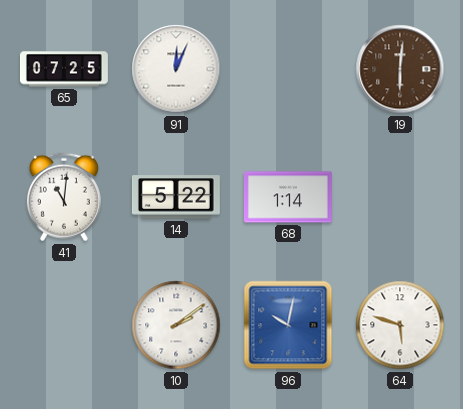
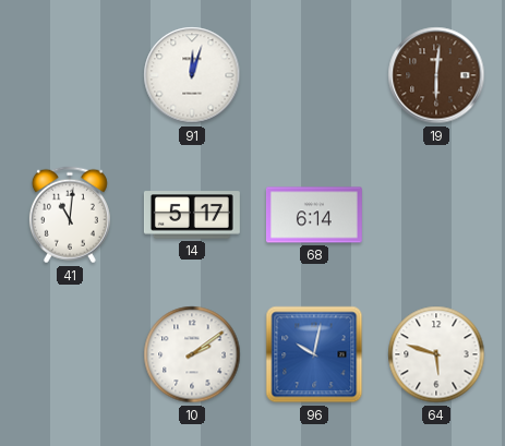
65: 07:25 -> none
91: 12:04 -> 12:03
14: 5:22 -> 5:17
68: 1:14 -> 6:14
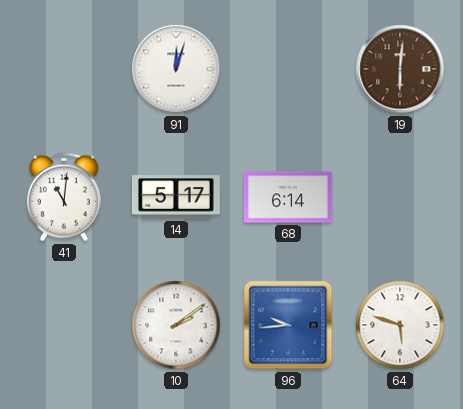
96: 10:02 -> 9:44
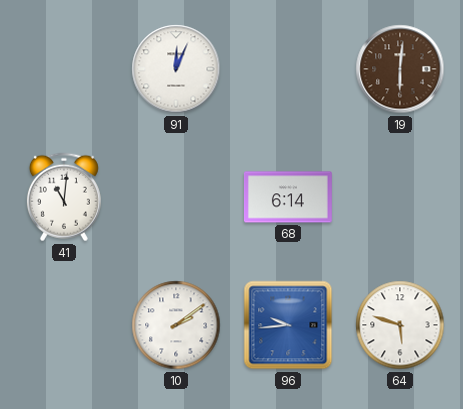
91: 12:03 -> 12:04
14: 5:17 -> none
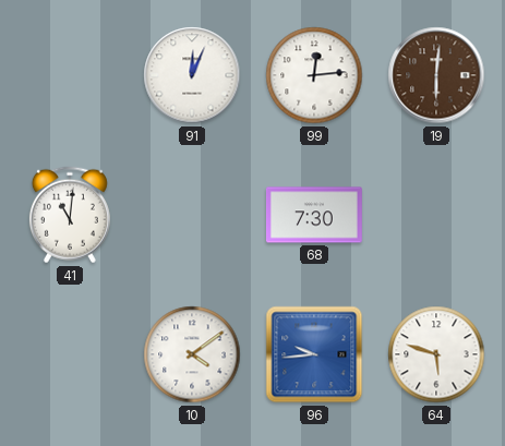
99: none -> 12:14
68: 6:14 -> 7:30
10: 2:09 -> 4:09
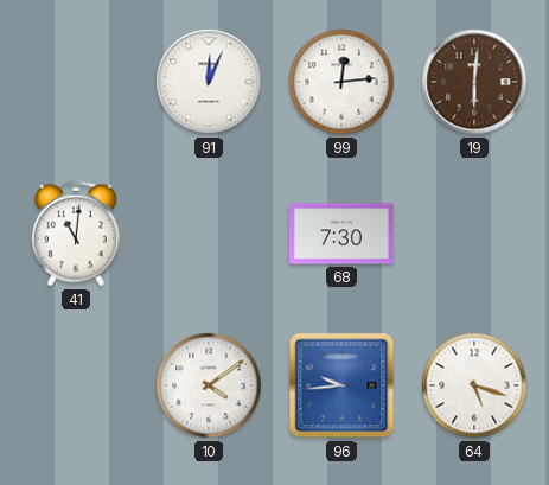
64: 5:48 -> 5:18
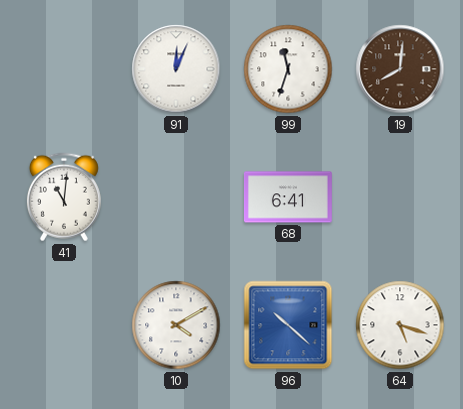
99: 12:14 -> 11:33
19: 6:01 -> 8:01
68: 7:30 -> 6:41
10: 4:09 -> 4:10
96: 9:44 -> 10:22
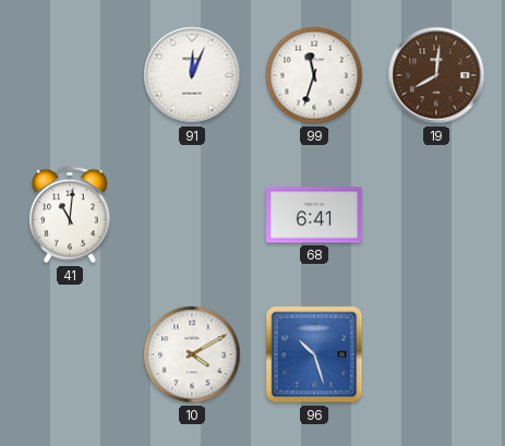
96: 10:22 -> 10:27
64: 5:18 -> none
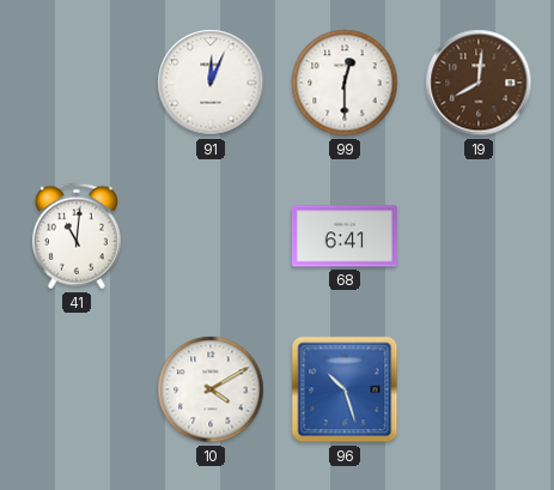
99: 11:33 -> 12:30
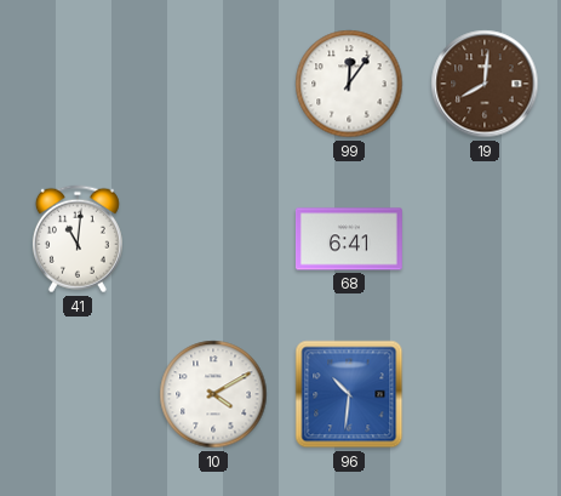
91: 12:04 -> none
99: 12:30 -> 12:06
96: 10:27 -> 10:31
